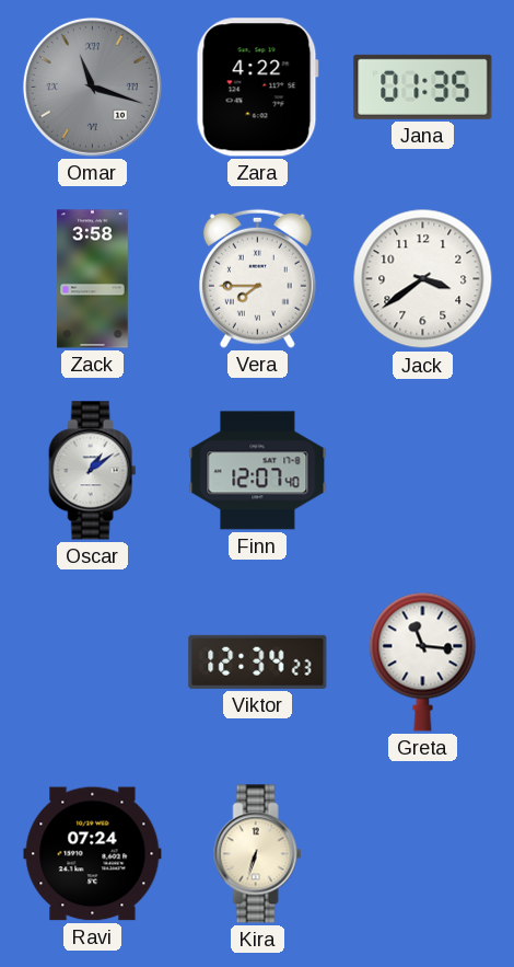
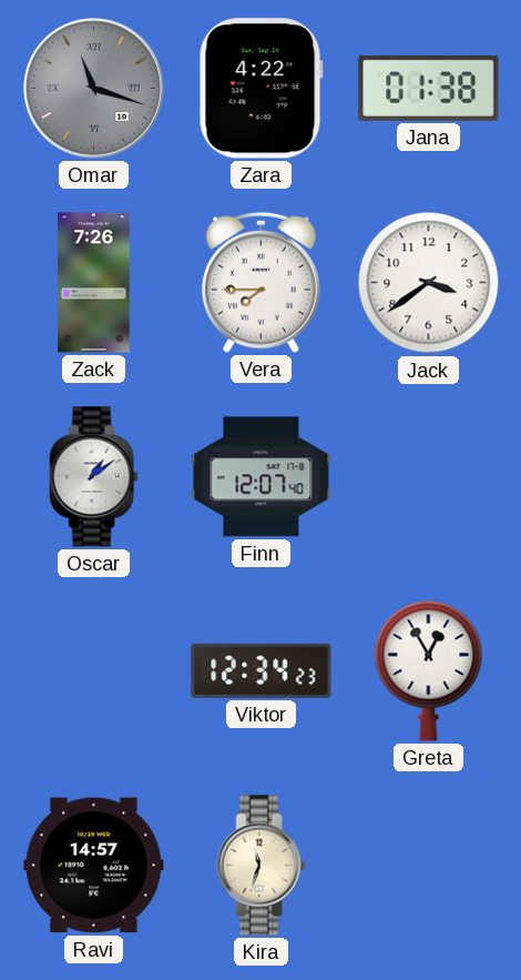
Jana: 01:35 -> 01:38
Zack: 3:58 -> 7:26
Greta: 11:16 -> 12:55
Ravi: 07:24 -> 14:57
Kira: 6:33 -> 11:33
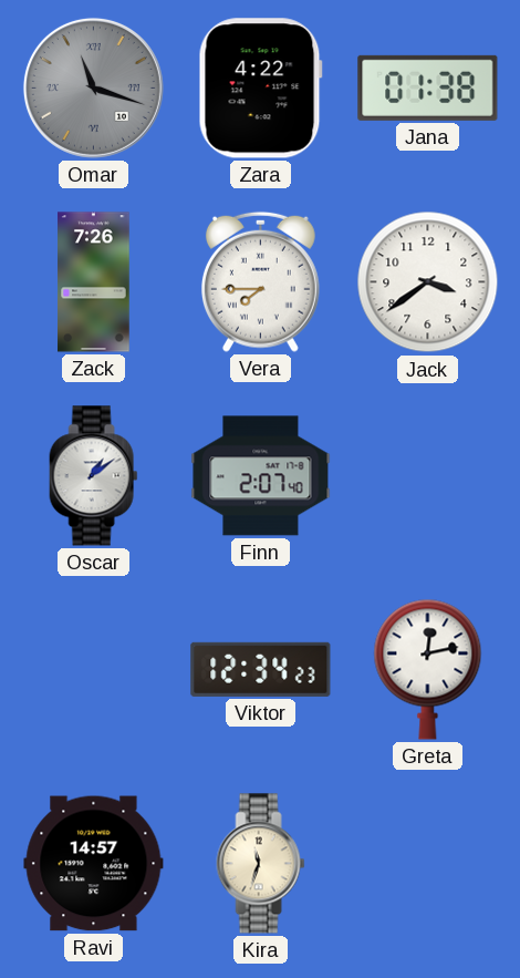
Finn: 12:07 -> 2:07
Greta: 12:55 -> 12:13
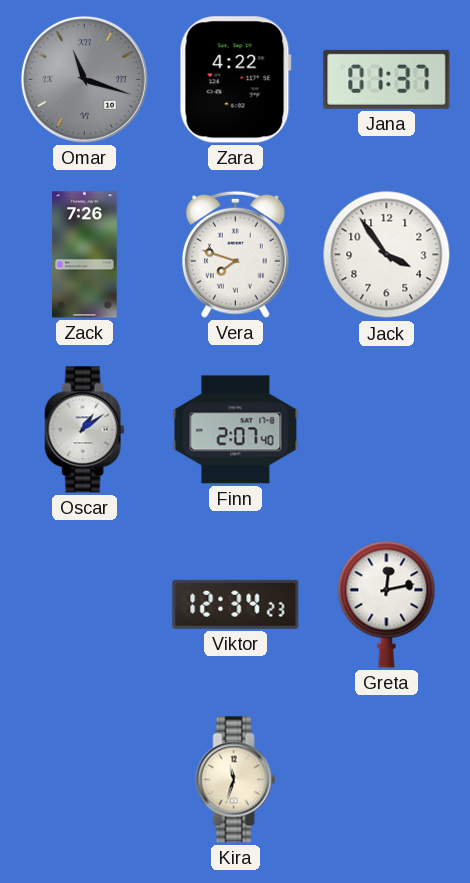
Jana: 01:38 -> 01:37
Vera: 7:45 -> 7:48
Jack: 3:39 -> 3:54
Ravi: 14:57 -> none
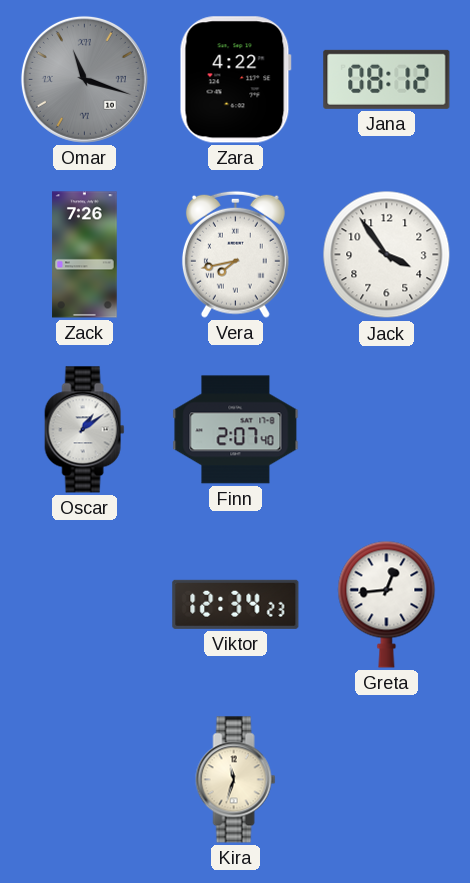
Jana: 01:37 -> 08:12
Vera: 7:48 -> 7:43
Greta: 12:13 -> 12:44
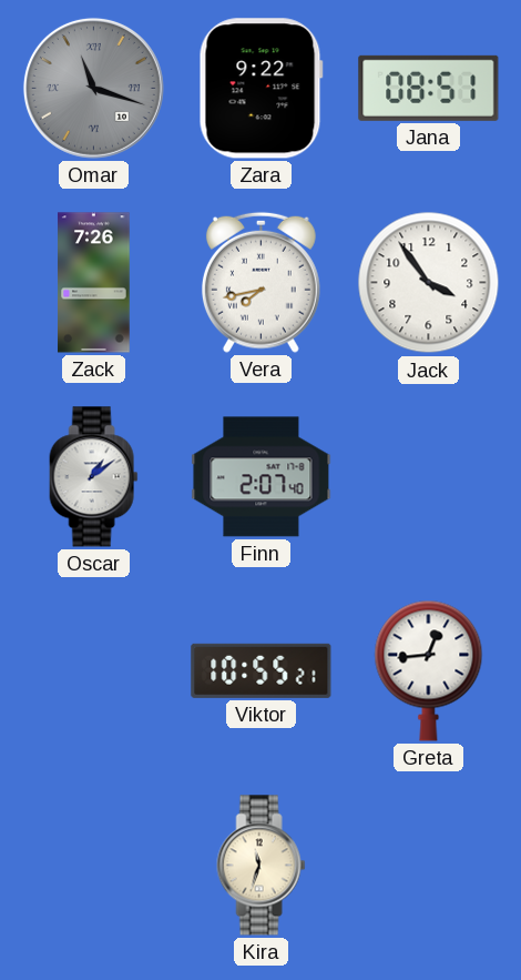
Zara: 4:22 -> 9:22
Jana: 08:12 -> 08:51
Viktor: 12:34 -> 10:55
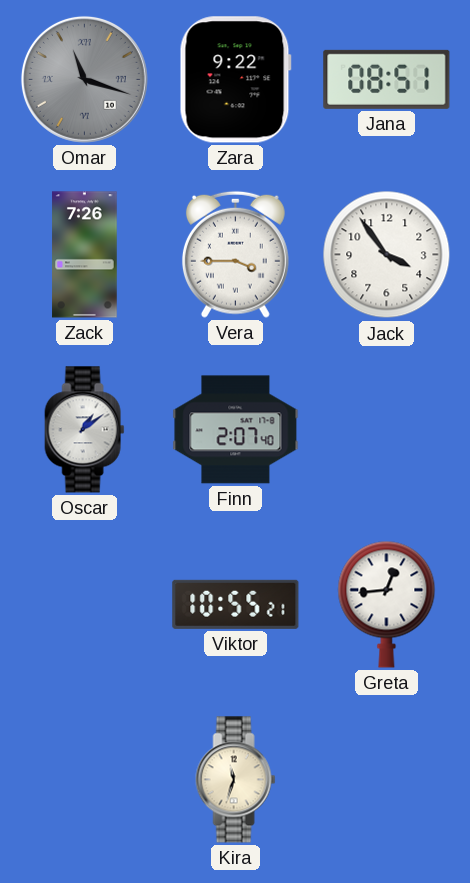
Vera: 7:43 -> 3:45
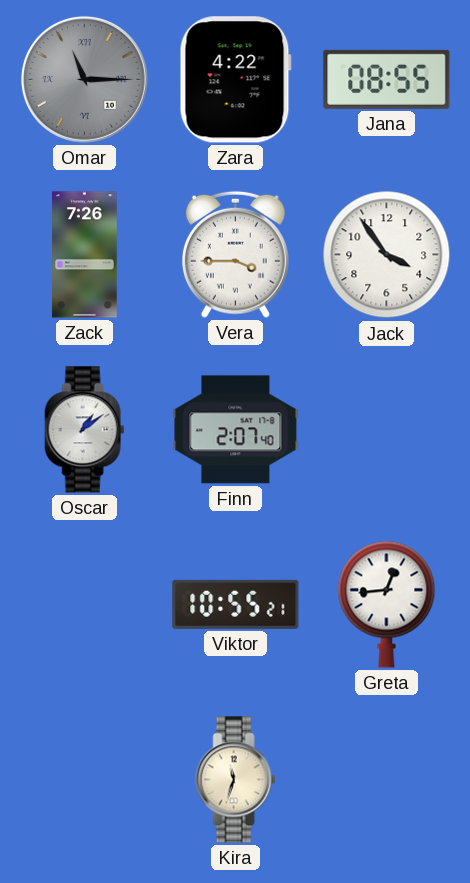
Omar: 11:18 -> 11:15
Zara: 9:22 -> 4:22
Jana: 08:51 -> 08:55
